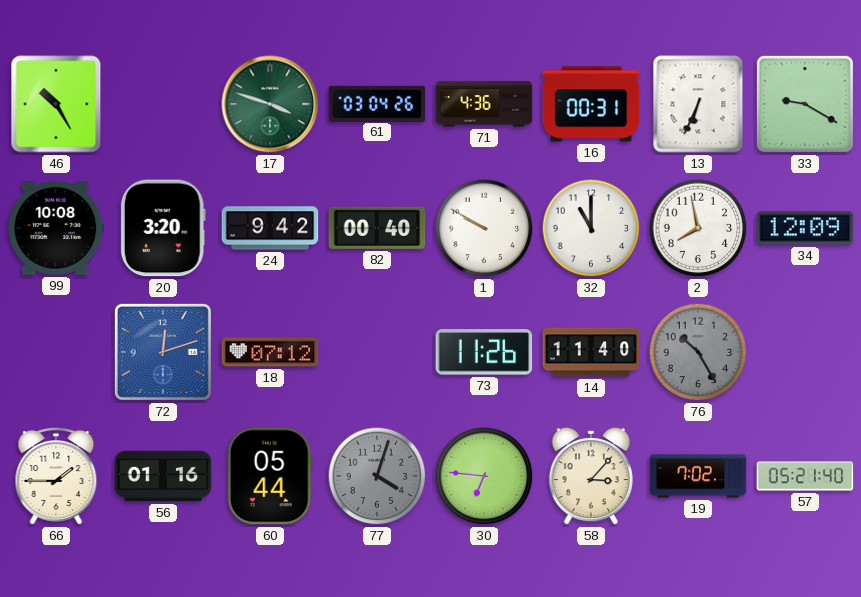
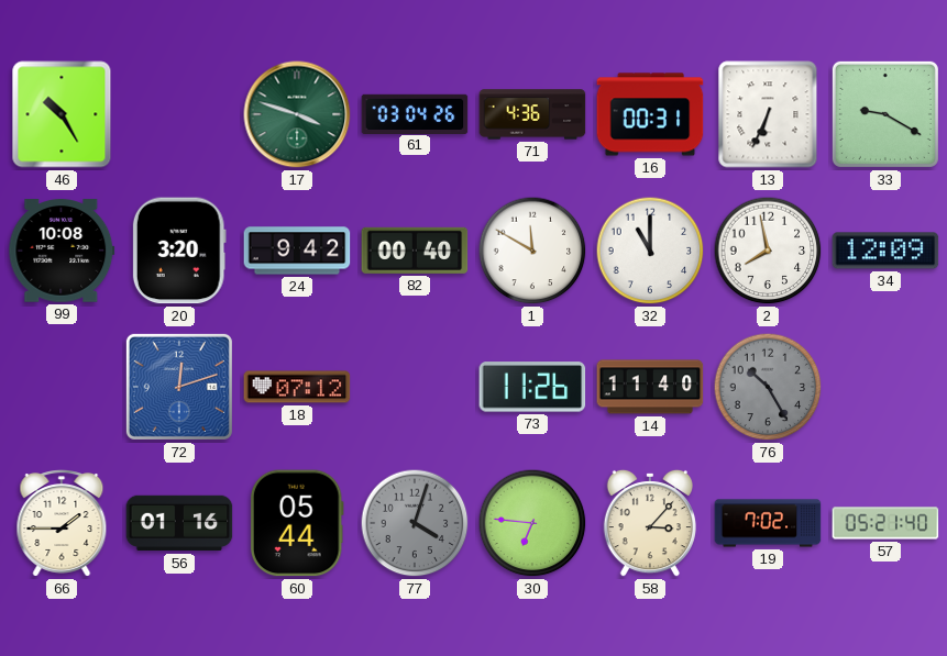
1: 9:50 -> 11:50
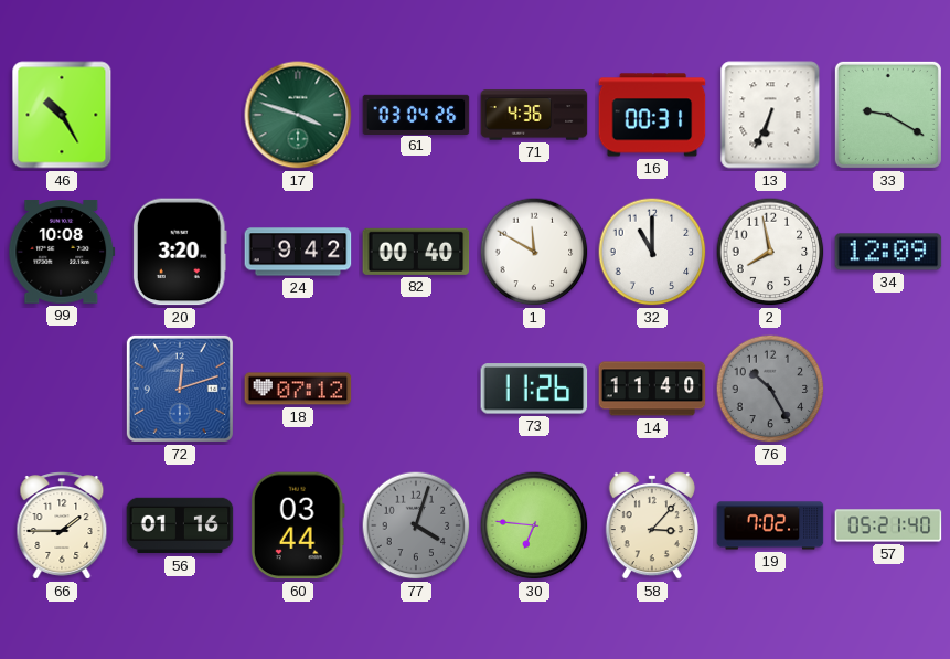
60: 05:44 -> 03:44
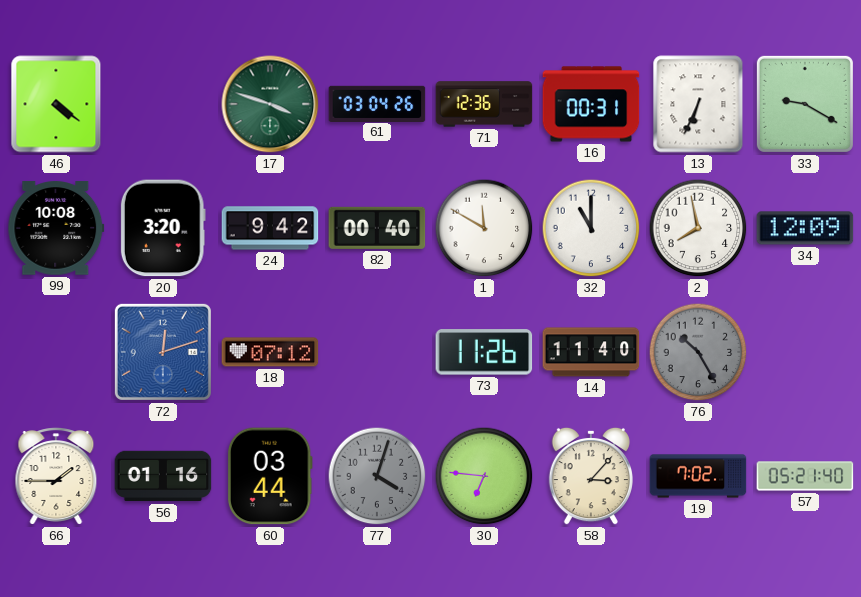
46: 10:25 -> 4:21
71: 4:36 -> 12:36
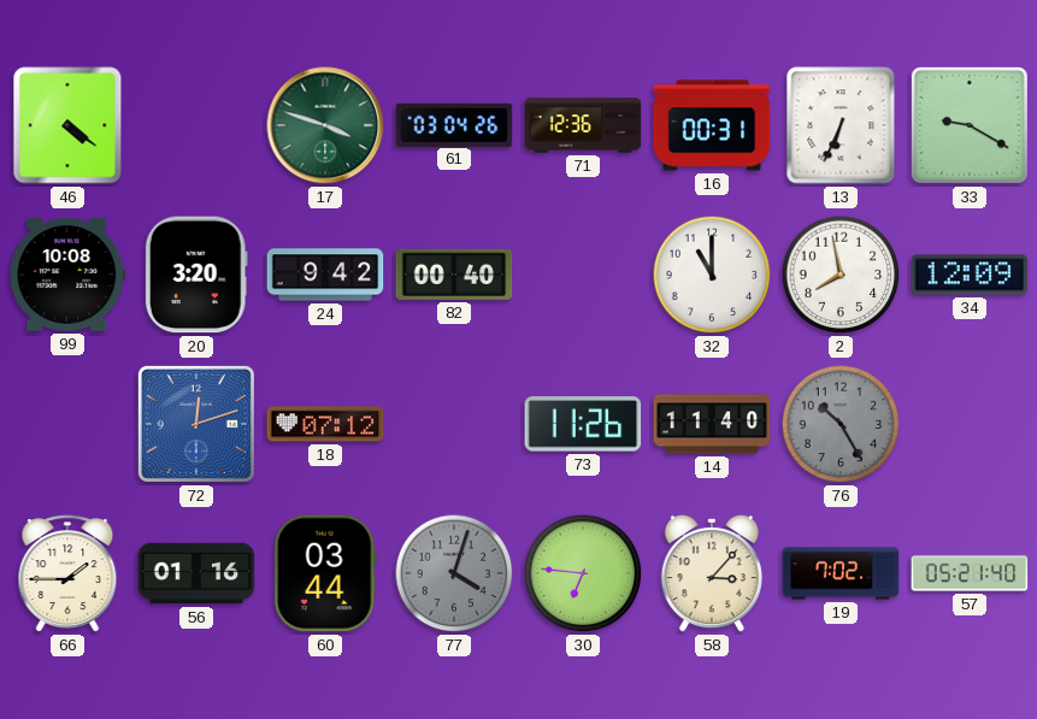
1: 11:50 -> none
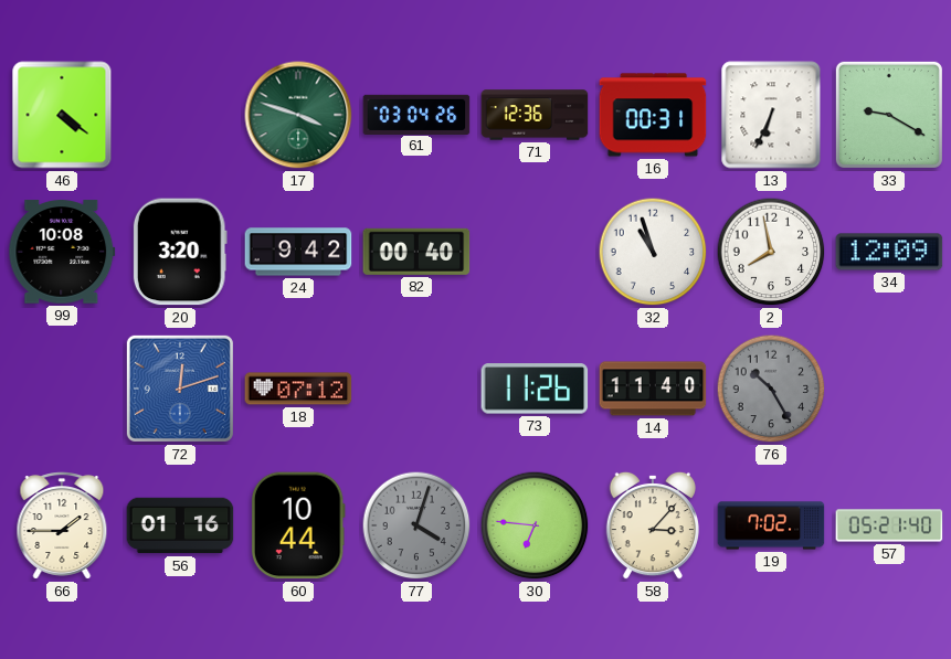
32: 11:00 -> 10:57
60: 03:44 -> 10:44
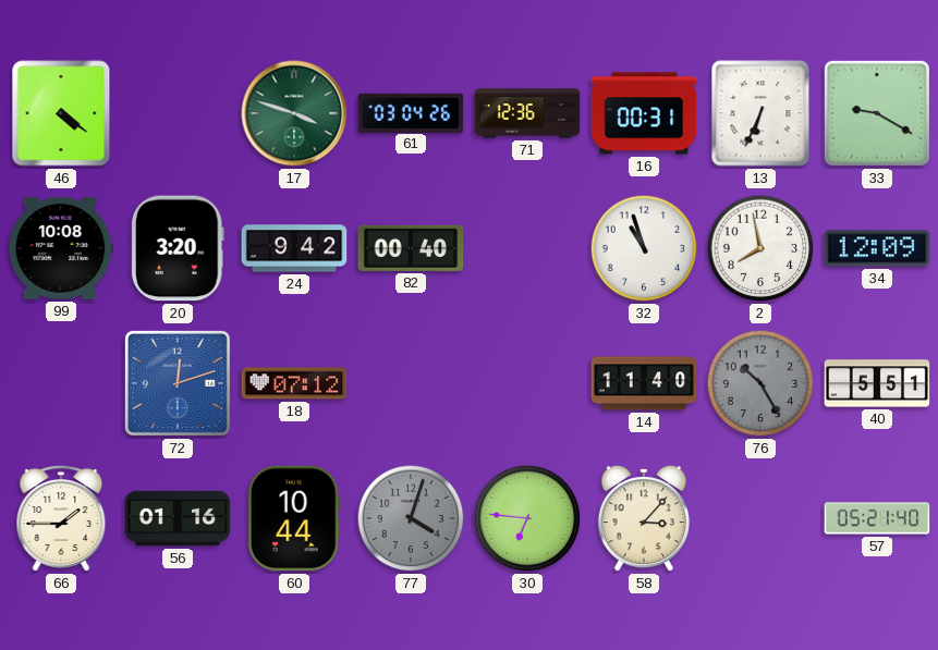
73: 11:26 -> none
40: none -> 5:51
19: 7:02 -> none
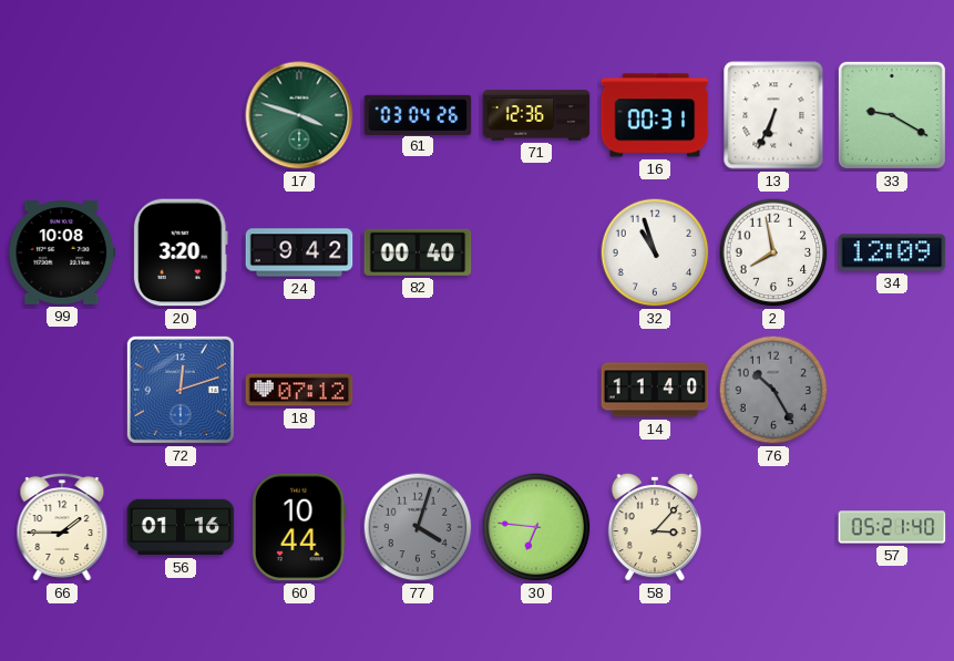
46: 4:21 -> none
40: 5:51 -> none
